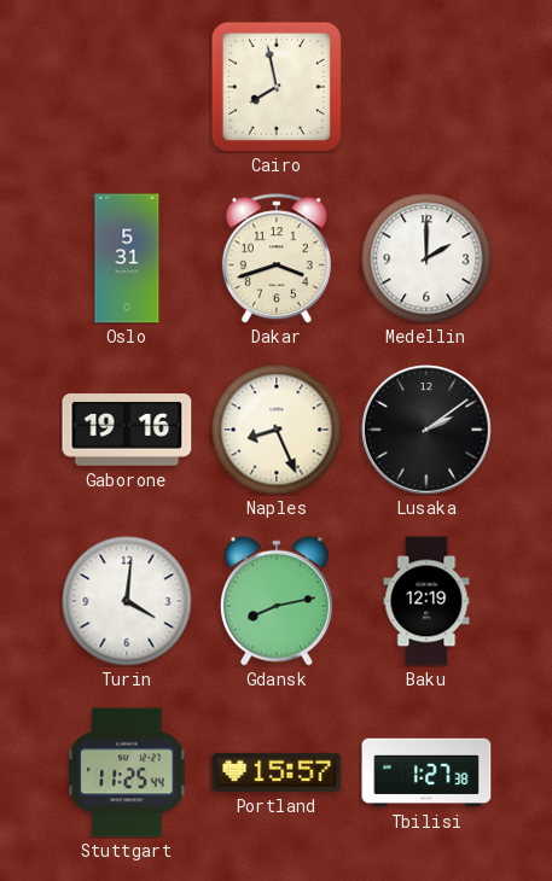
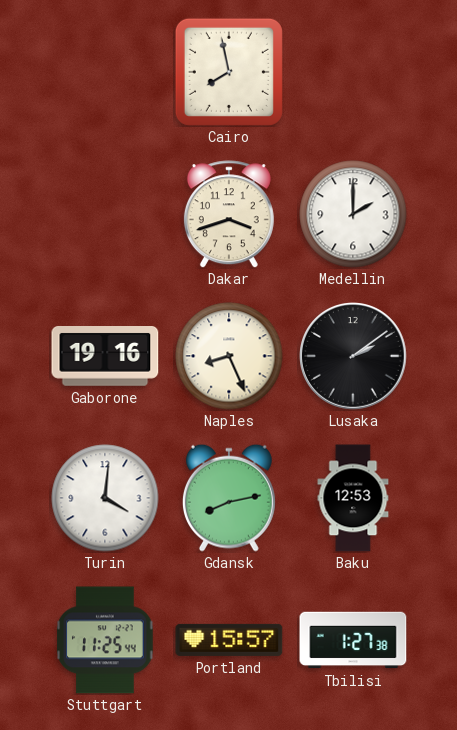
Oslo: 5:31 -> none
Baku: 12:19 -> 12:53
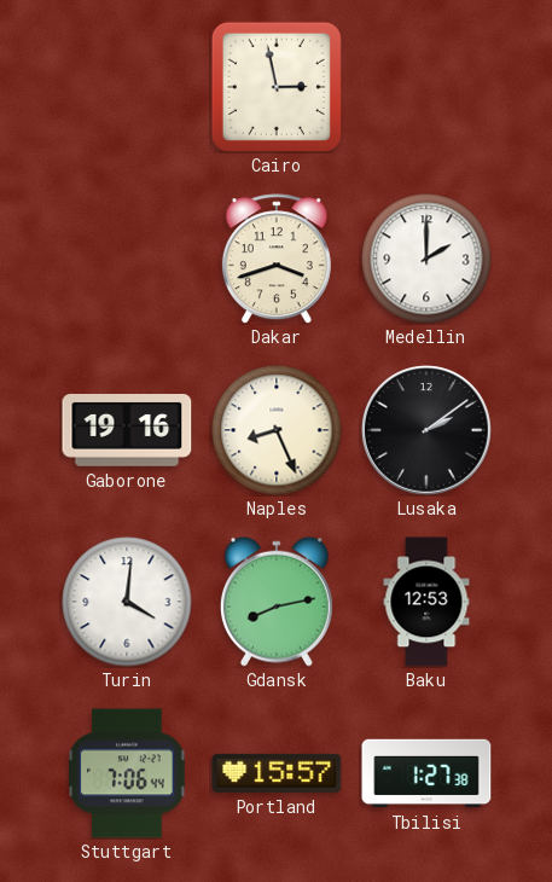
Cairo: 7:58 -> 2:58
Stuttgart: 11:25 -> 7:06
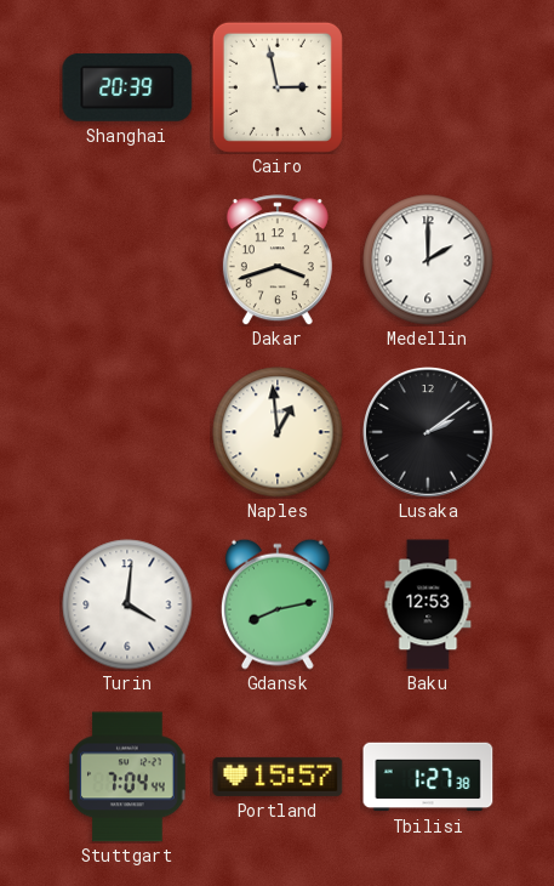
Shanghai: none -> 20:39
Gaborone: 19:16 -> none
Naples: 8:26 -> 12:59
Stuttgart: 7:06 -> 7:04
